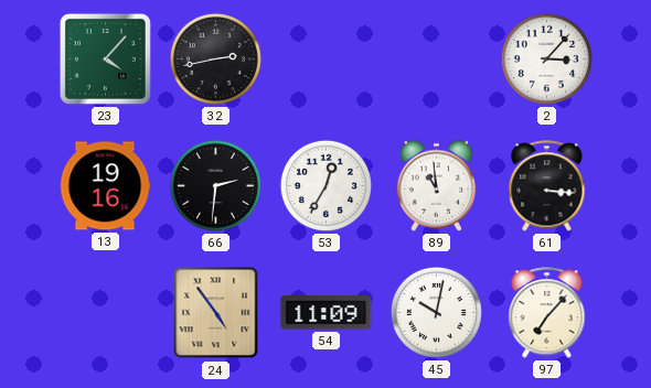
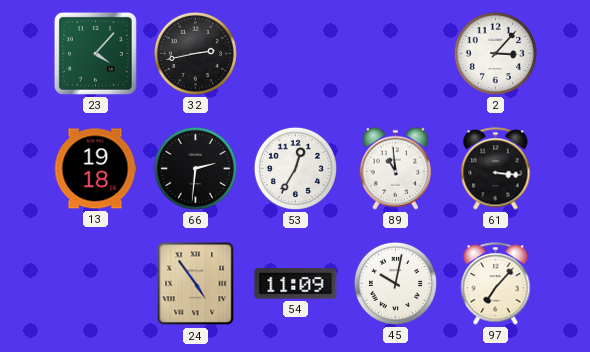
13: 19:16 -> 19:18
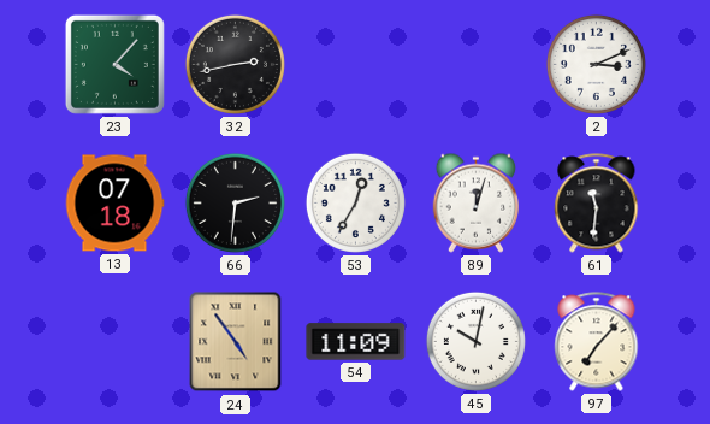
2: 3:07 -> 3:11
13: 19:18 -> 07:18
89: 10:59 -> 12:03
61: 3:16 -> 11:31
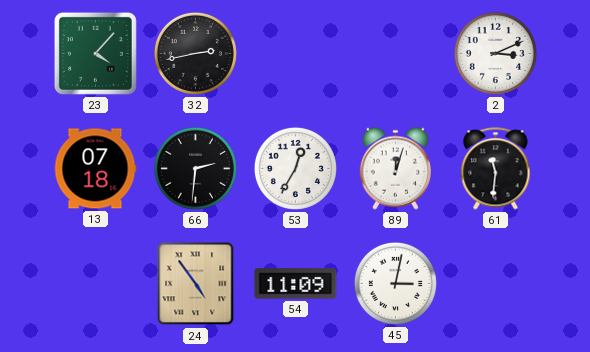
45: 10:02 -> 3:02
97: 7:07 -> none
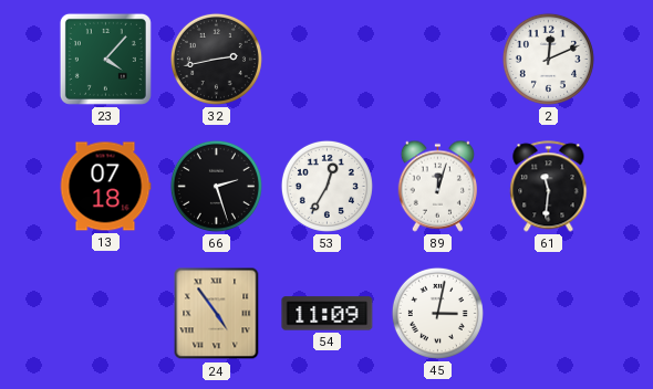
2: 3:11 -> 12:11
66: 2:31 -> 2:27
